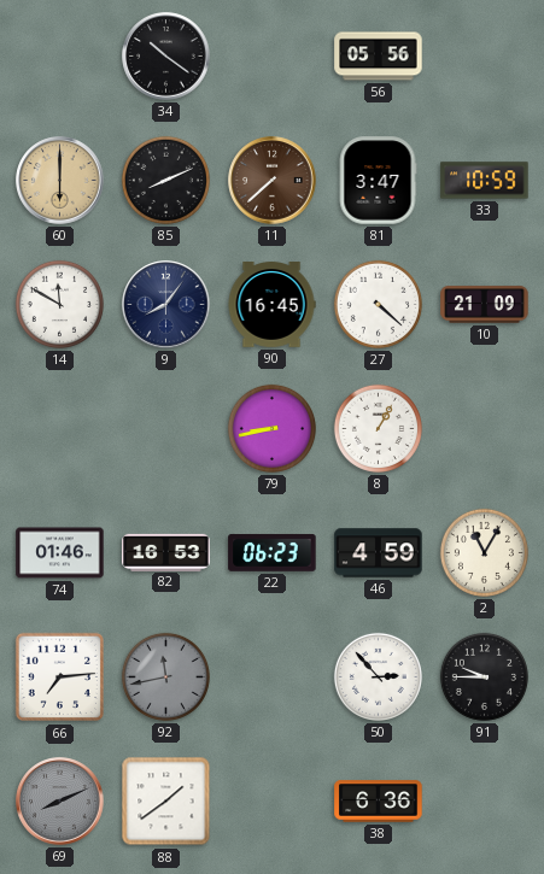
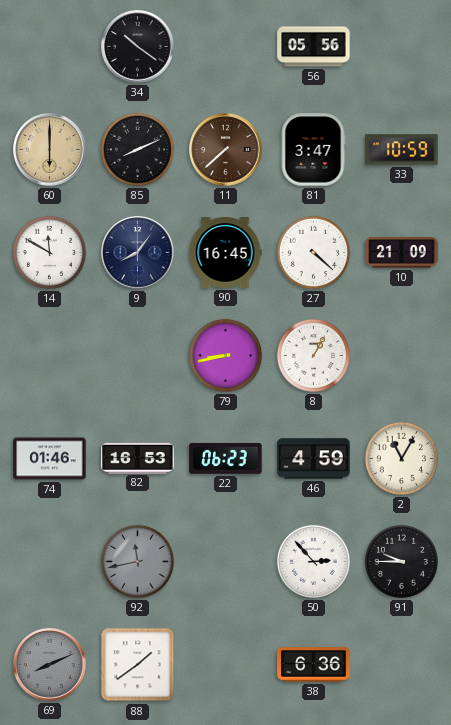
66: 7:14 -> none
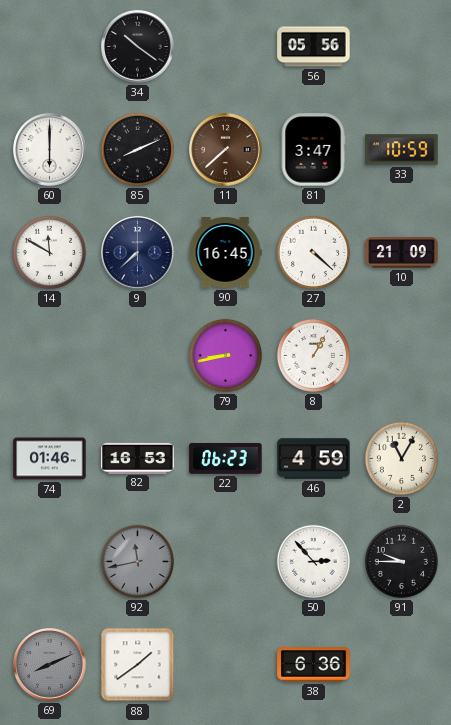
60 dial: champagne -> white
9: 8:06 -> 7:38
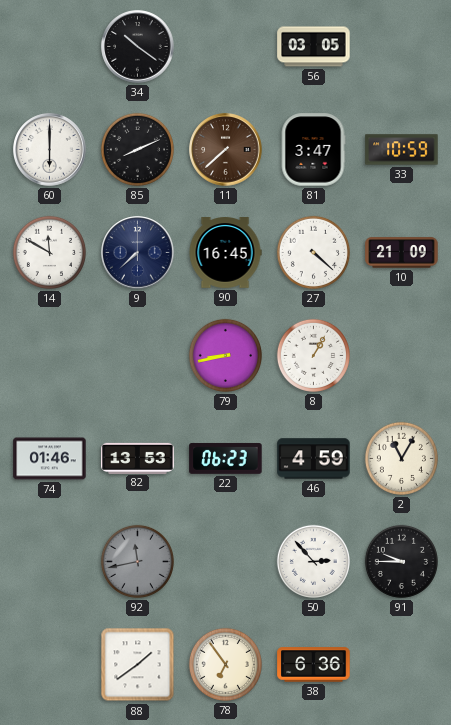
56: 05:56 -> 03:05
82: 16:53 -> 13:53
69: 8:11 -> none
78: none -> 6:54
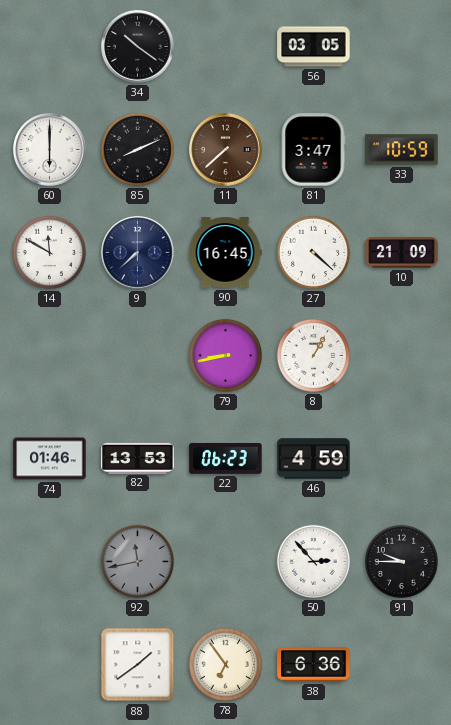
2: 11:05 -> none
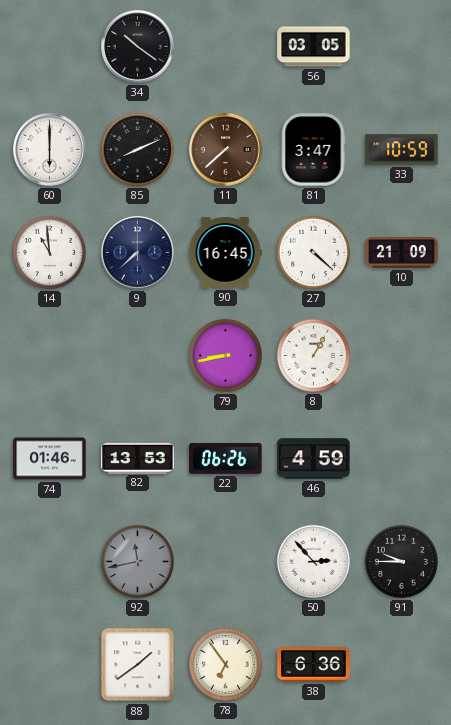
14: 11:50 -> 10:59
22: 06:23 -> 06:26
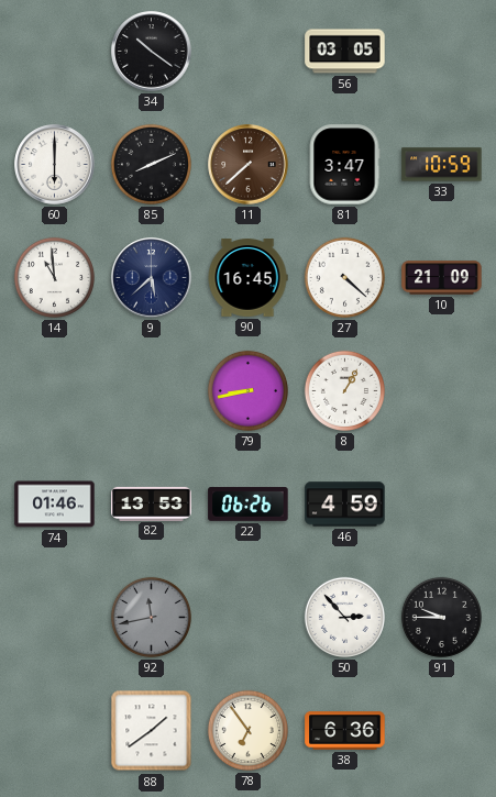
9: 7:38 -> 5:38
